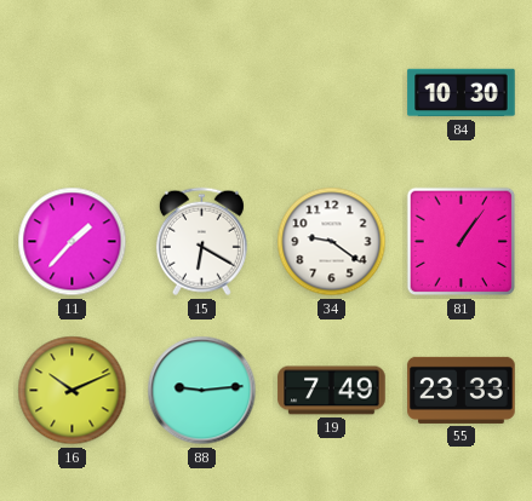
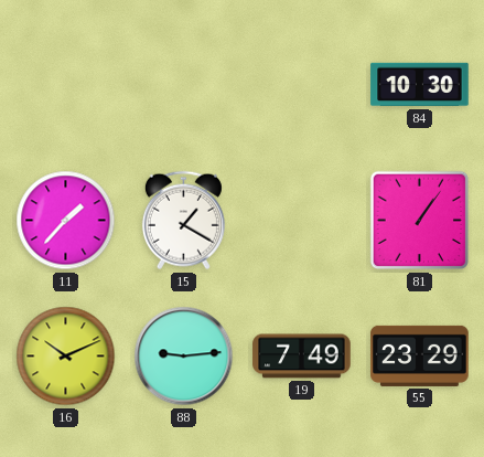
15: 6:20 -> 1:20
34: 9:21 -> none
55: 23:33 -> 23:29
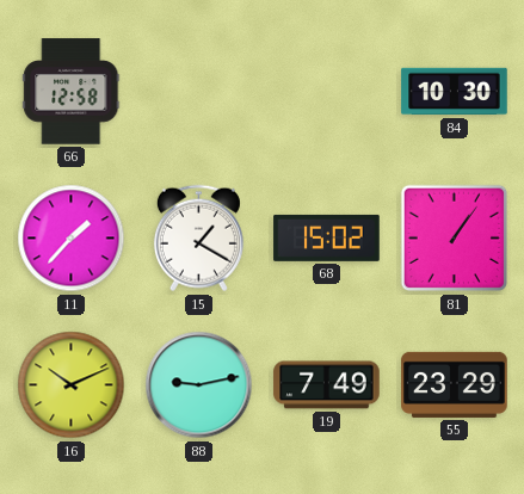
66: none -> 12:58
68: none -> 15:02
88: 9:14 -> 9:13
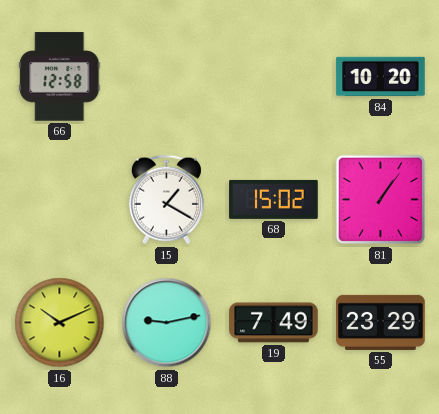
84: 10:30 -> 10:20
11: 1:37 -> none
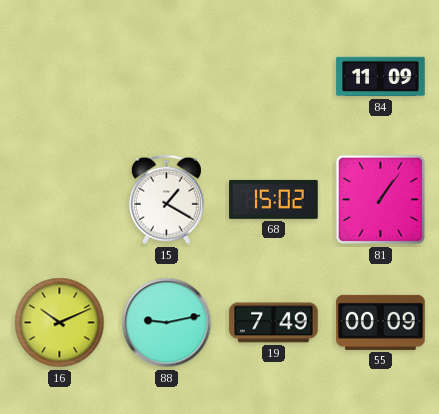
66: 12:58 -> none
84: 10:20 -> 11:09
55: 23:29 -> 00:09
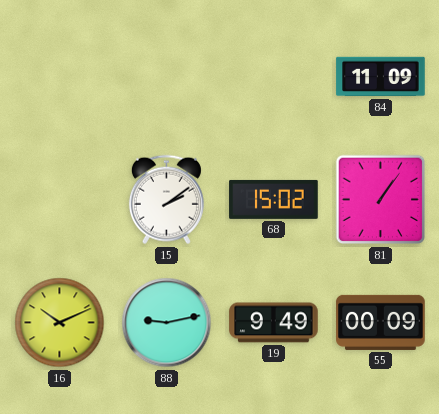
15: 1:20 -> 2:09
19: 7:49 -> 9:49
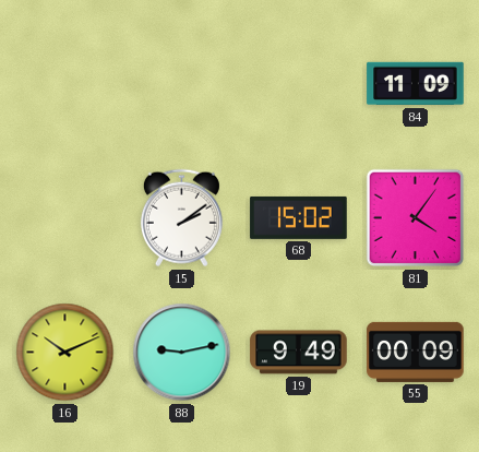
81: 1:06 -> 4:06
